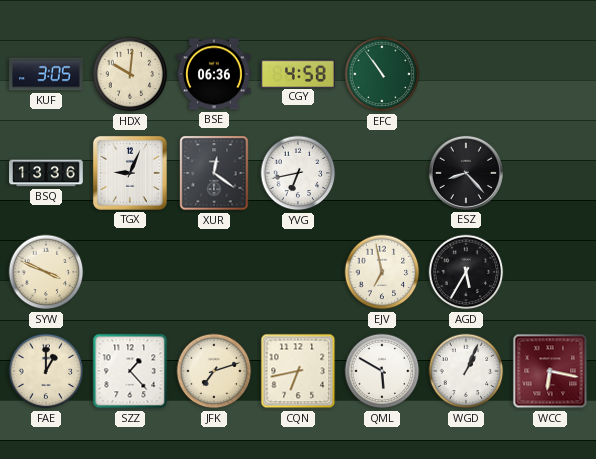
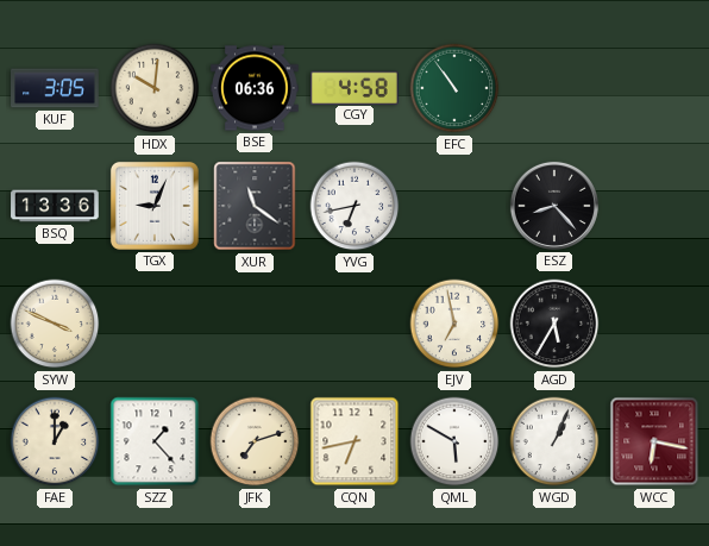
XUR: 12:21 -> 11:21
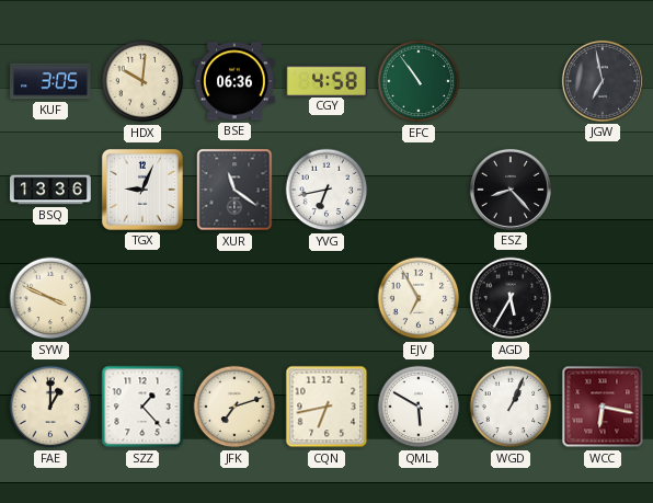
JGW: none -> 6:58
EJV: 6:58 -> 6:55
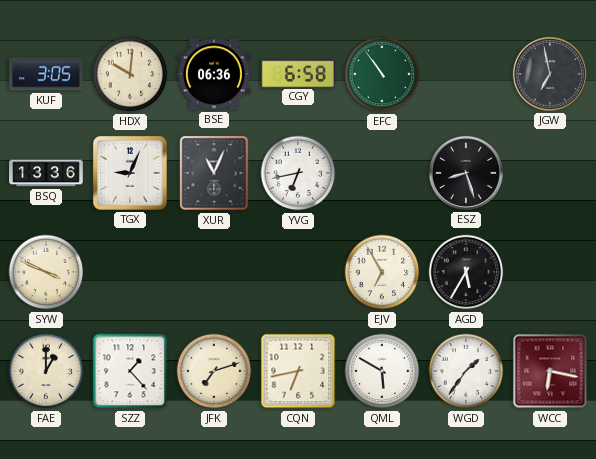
CGY: 4:58 -> 6:58
XUR: 11:21 -> 11:04
ESZ: 8:23 -> 8:27
WGD: 1:04 -> 1:36
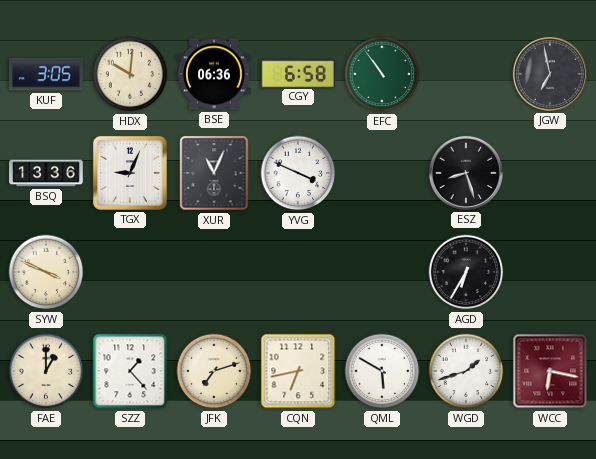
YVG: 6:43 -> 3:49
EJV: 6:55 -> none
AGD: 5:35 -> 6:35
WGD: 1:36 -> 1:42
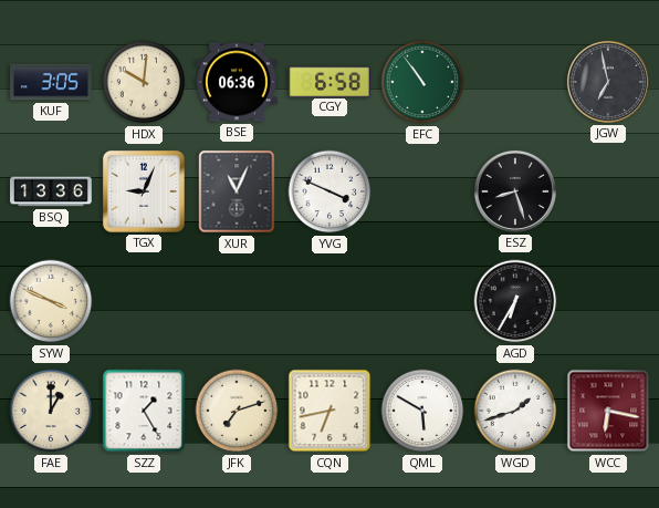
SZZ: 1:23 -> 1:25
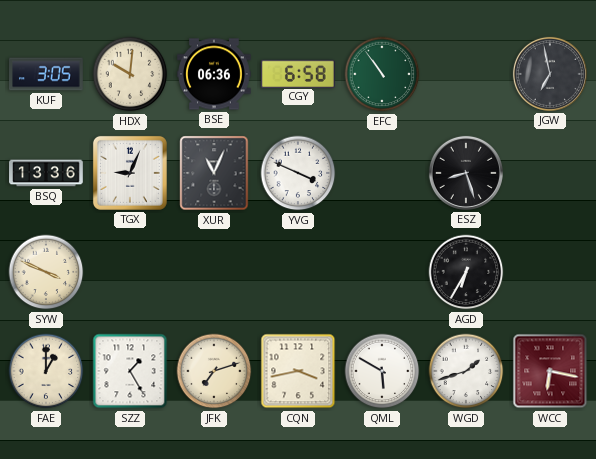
CQN: 6:43 -> 3:43
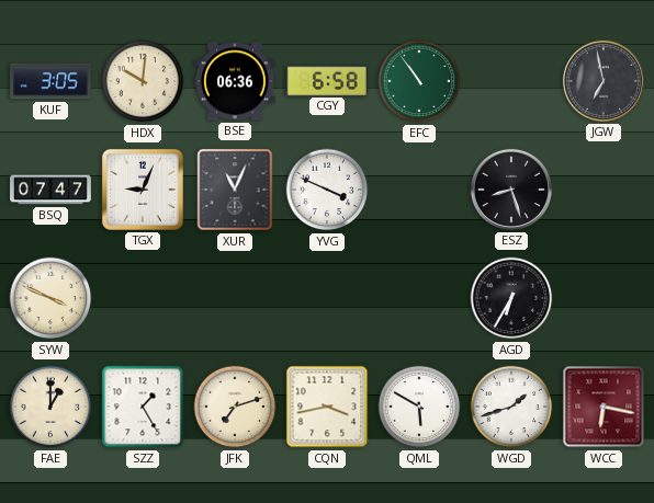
BSQ: 13:36 -> 07:47
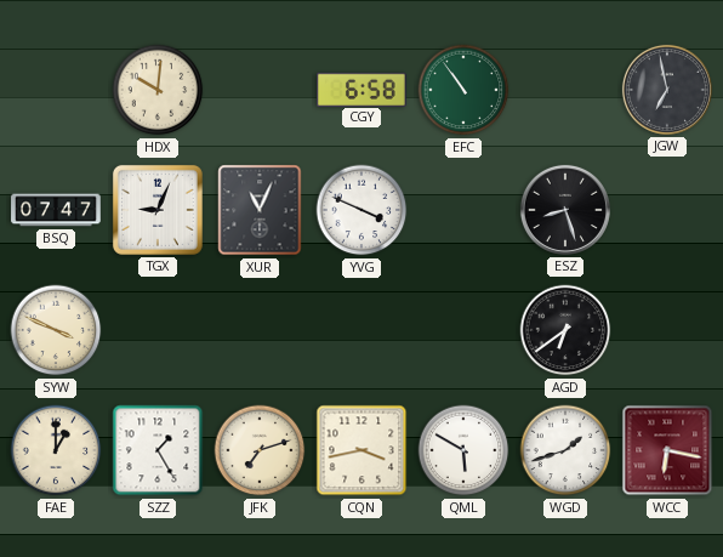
KUF: 3:05 -> none
BSE: 06:36 -> none
AGD: 6:35 -> 6:39
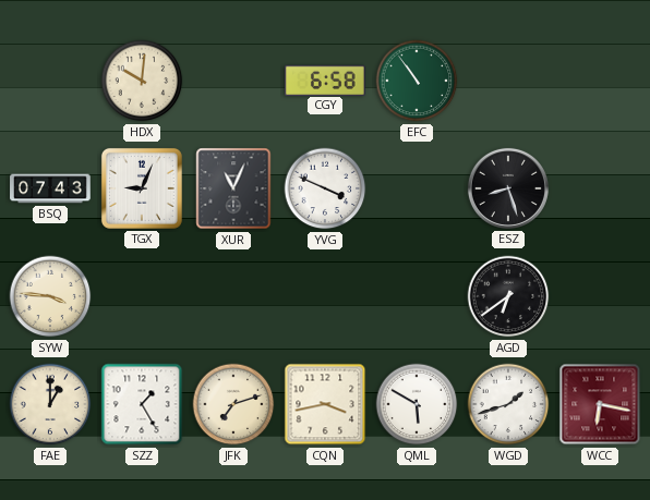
JGW: 6:58 -> none
BSQ: 07:47 -> 07:43
SYW: 3:49 -> 3:46
